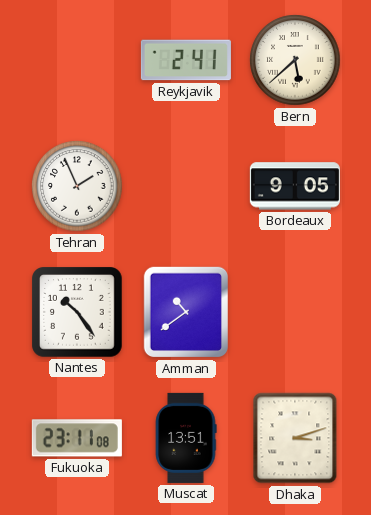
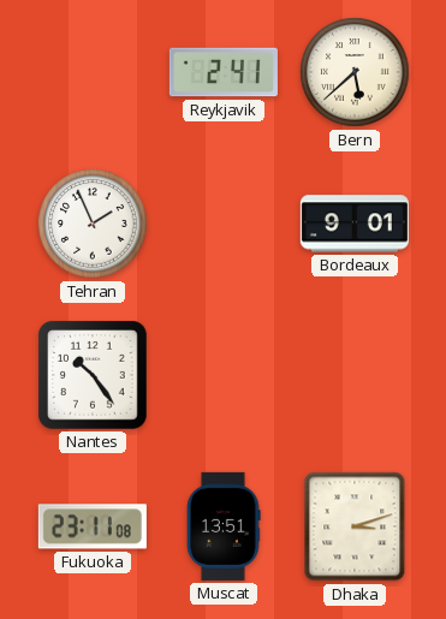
Bordeaux: 9:05 -> 9:01
Amman: 10:39 -> none
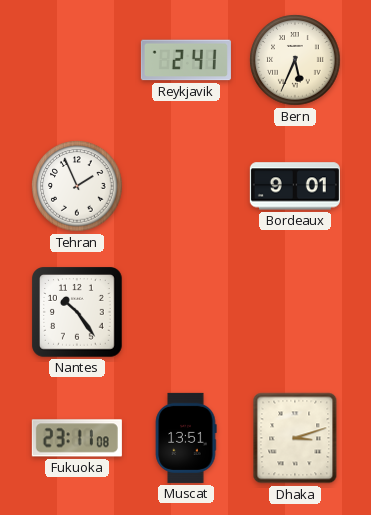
Bern: 5:38 -> 5:34
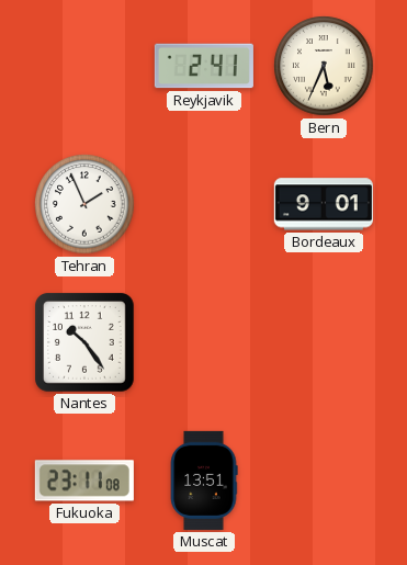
Dhaka: 3:12 -> none
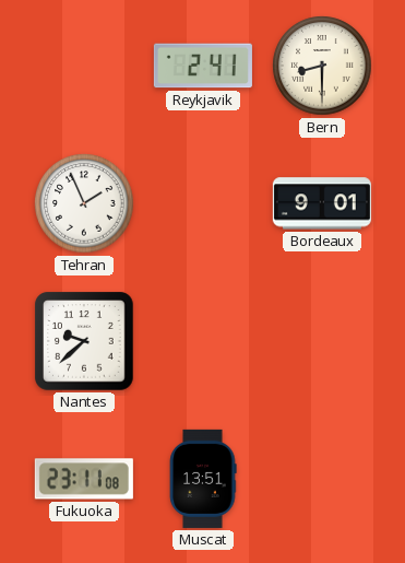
Bern: 5:34 -> 8:30
Nantes: 10:24 -> 9:38
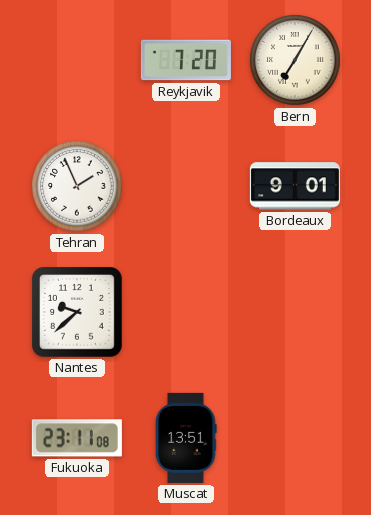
Reykjavik: 2:41 -> 7:20
Bern: 8:30 -> 7:05
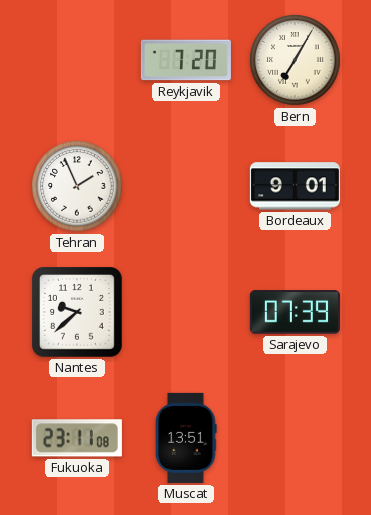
Sarajevo: none -> 07:39
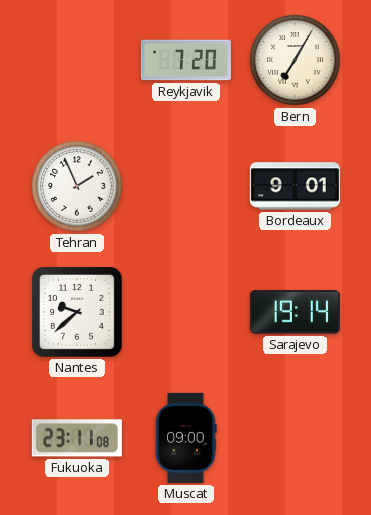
Sarajevo: 07:39 -> 19:14
Muscat: 13:51 -> 09:00
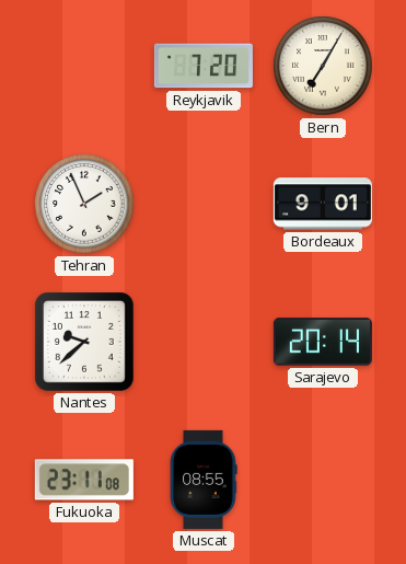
Sarajevo: 19:14 -> 20:14
Muscat: 09:00 -> 08:55
